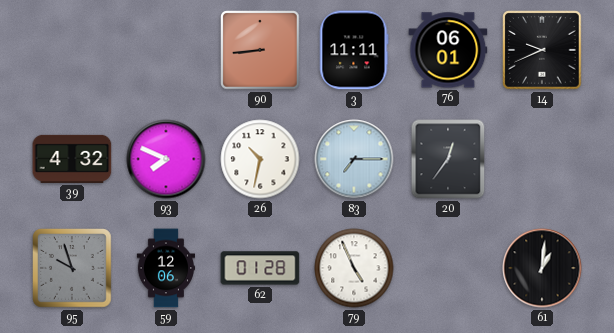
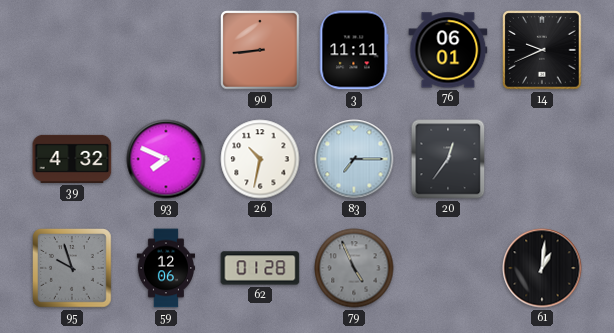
79 dial: white -> grey
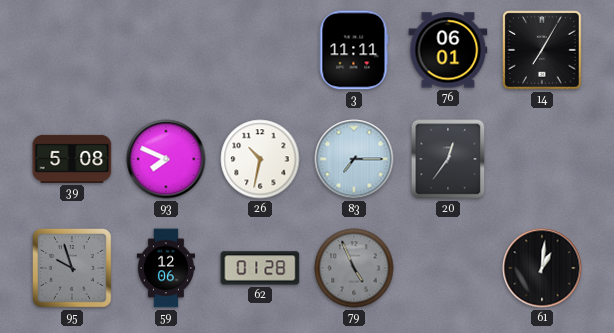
90: 8:44 -> none
14: 9:41 -> 7:05
39: 4:32 -> 5:08
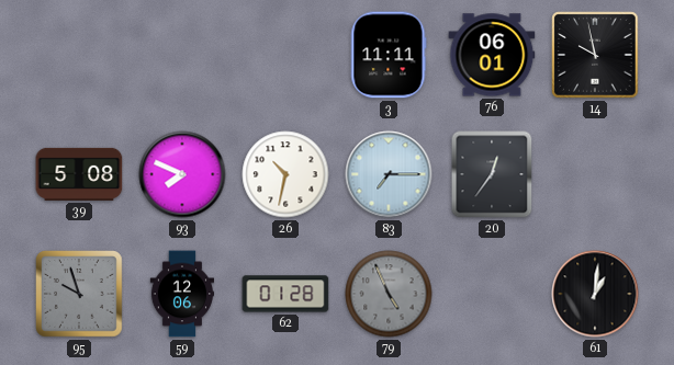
14: 7:05 -> 9:58
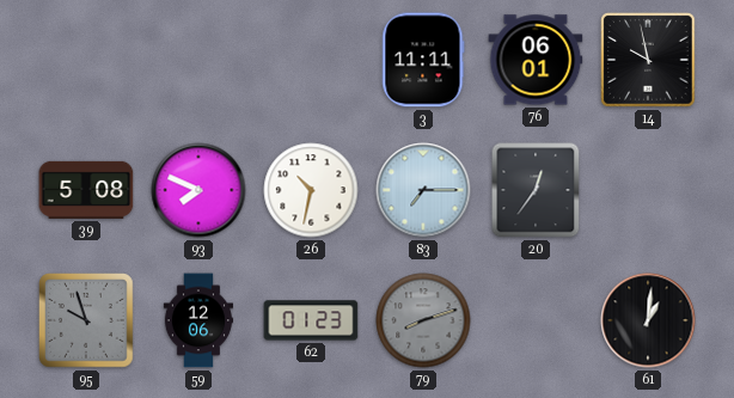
62: 01:28 -> 01:23
79: 4:56 -> 8:12
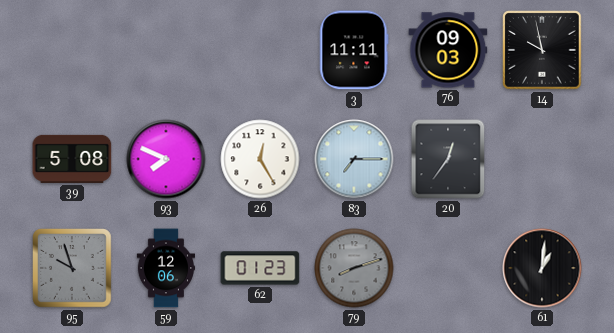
76: 06:01 -> 09:03
26: 10:32 -> 12:25
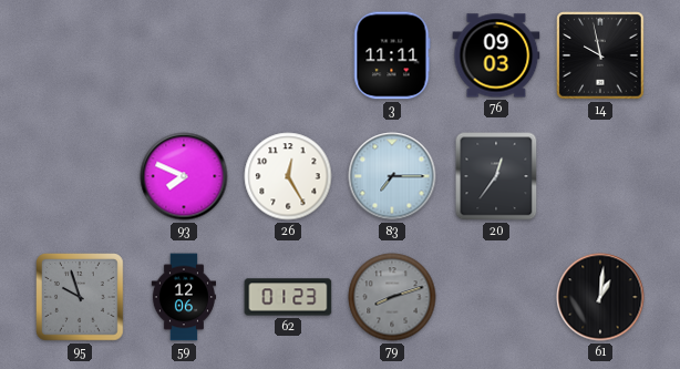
39: 5:08 -> none
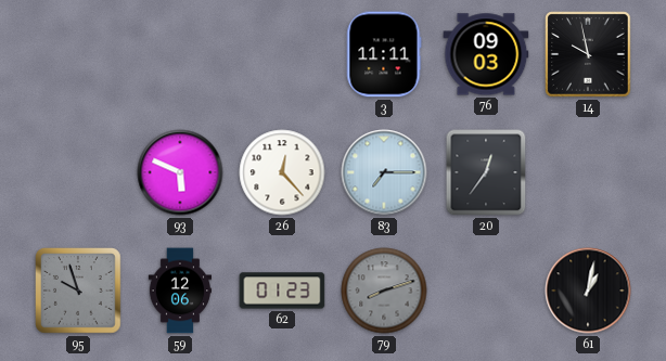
93: 7:49 -> 5:49
26: 12:25 -> 12:23
61: 1:01 -> 1:02
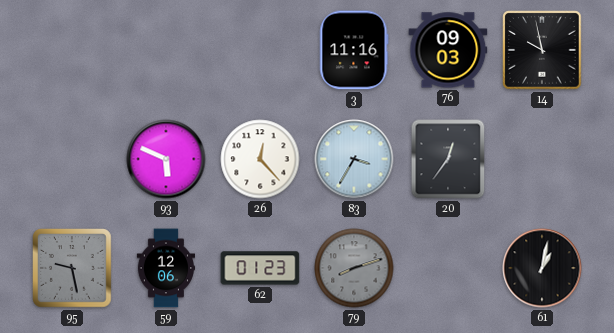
3: 11:11 -> 11:16
83: 7:15 -> 3:35
95: 9:57 -> 9:28
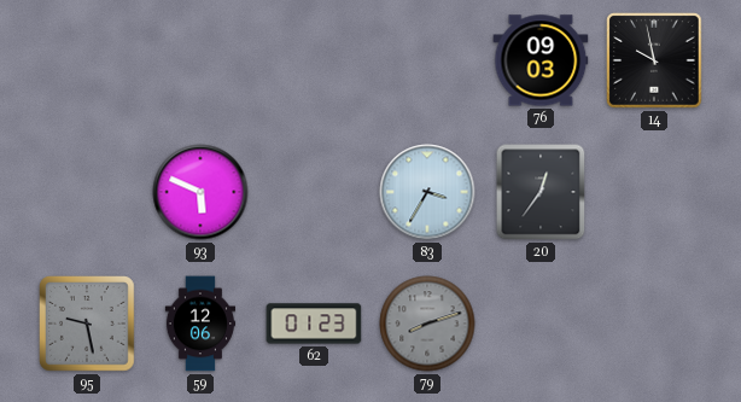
3: 11:16 -> none
26: 12:23 -> none
61: 1:02 -> none
